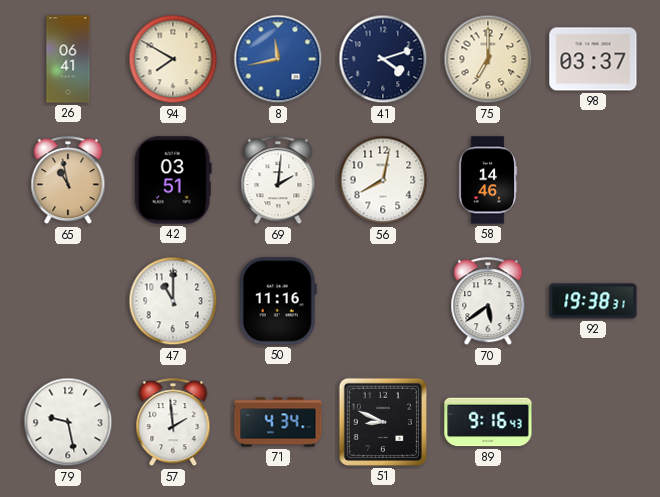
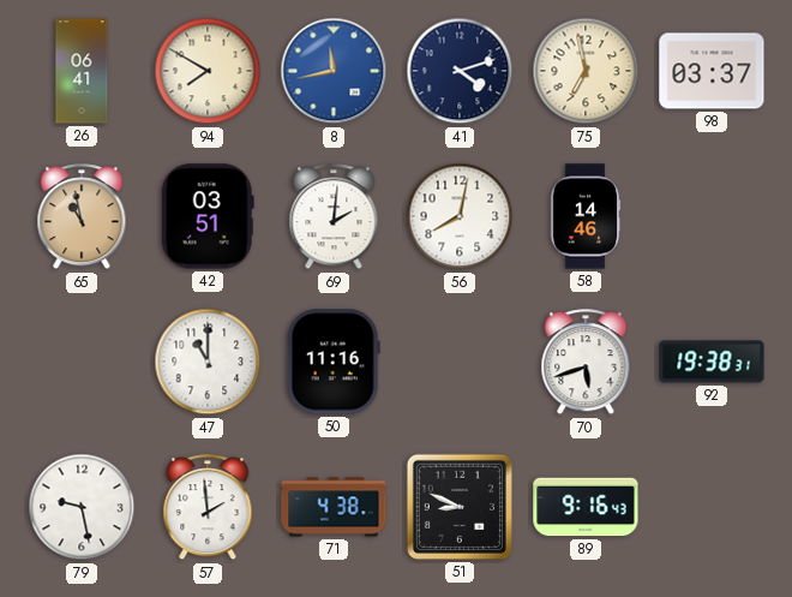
75: 7:00 -> 6:58
70: 5:39 -> 5:42
71: 4:34 -> 4:38
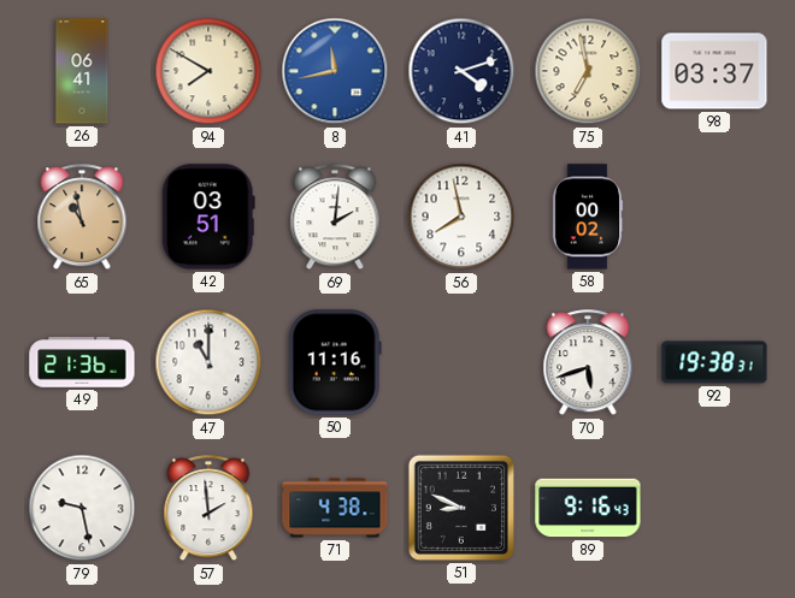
56: 8:02 -> 7:58
58: 14:46 -> 00:02
49: none -> 21:36
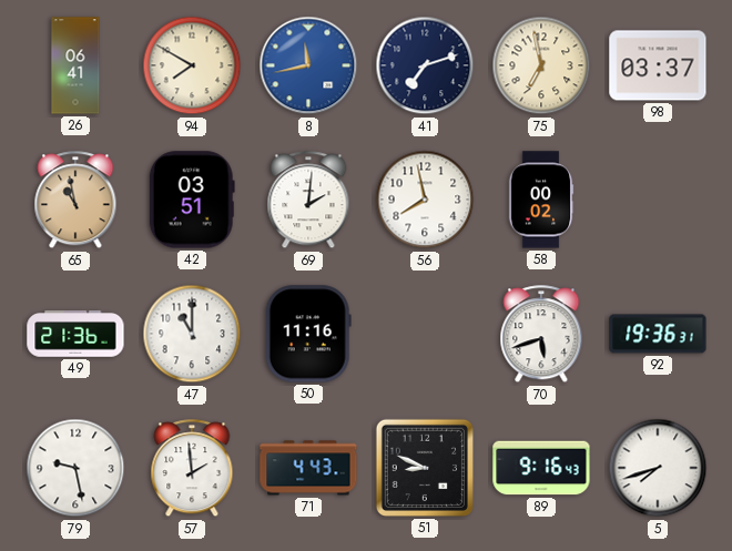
41: 4:12 -> 7:12
92: 19:38 -> 19:36
71: 4:38 -> 4:43
5: none -> 7:42
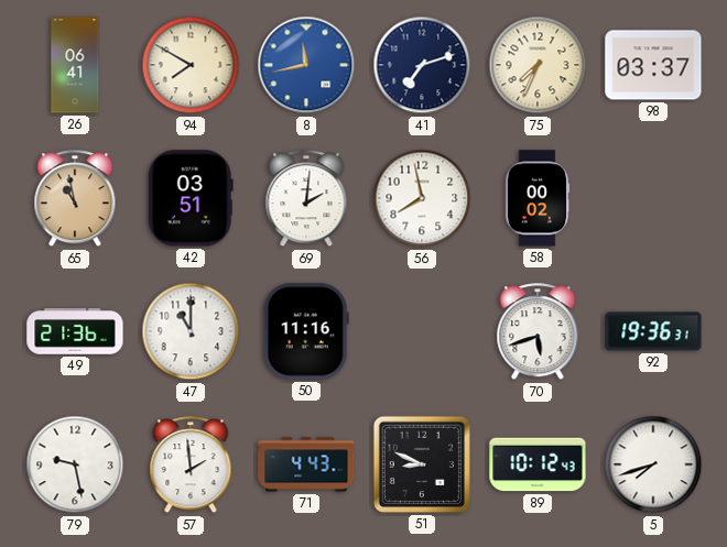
75: 6:58 -> 7:34
89: 9:16 -> 10:12
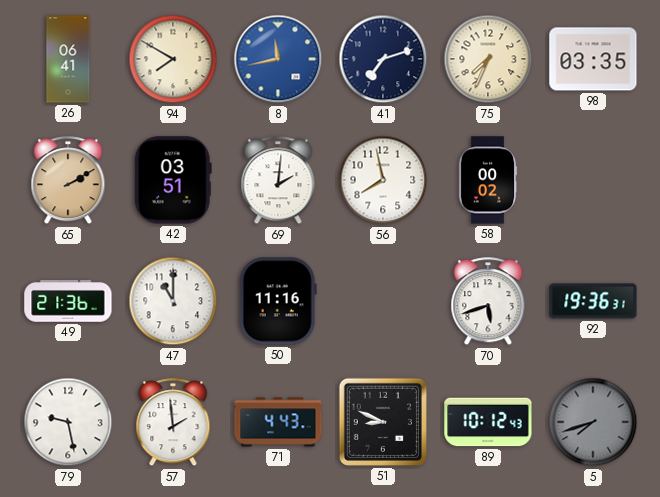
98: 03:37 -> 03:35
65: 10:58 -> 2:10
5 dial: white -> grey
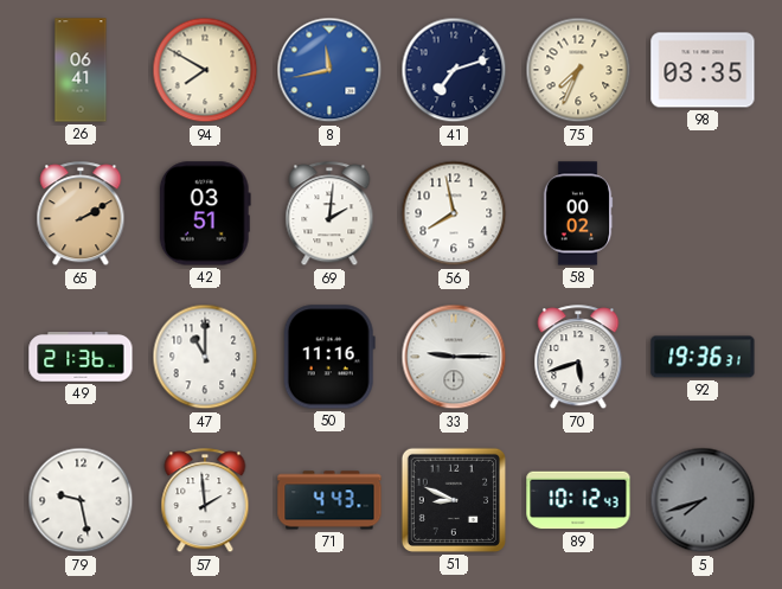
33: none -> 9:15
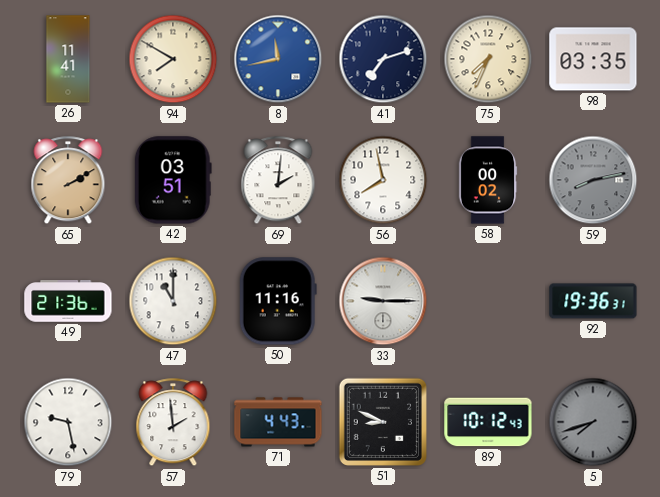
26: 06:41 -> 11:41
59: none -> 8:13
70: 5:42 -> none
